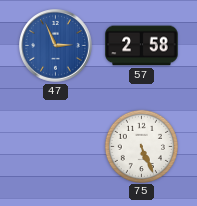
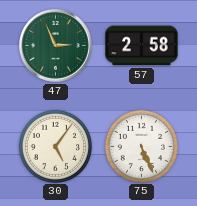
47 dial: blue -> green
30: none -> 5:06
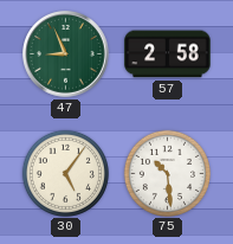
47: 2:56 -> 8:56
75: 5:26 -> 10:29
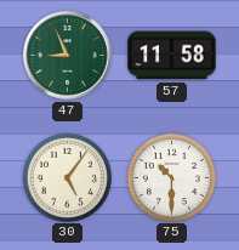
57: 2:58 -> 11:58
75: 10:29 -> 10:30
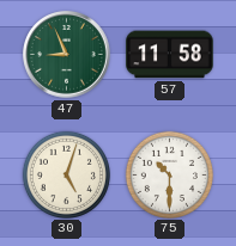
30: 5:06 -> 5:03
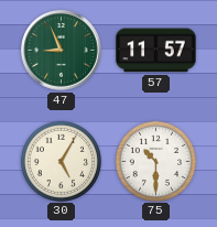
57: 11:58 -> 11:57
30: 5:03 -> 5:05
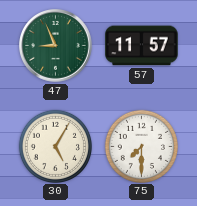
75: 10:30 -> 7:30
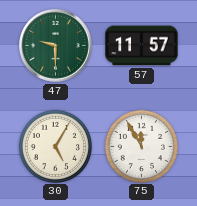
47: 8:56 -> 9:30
75: 7:30 -> 11:55
